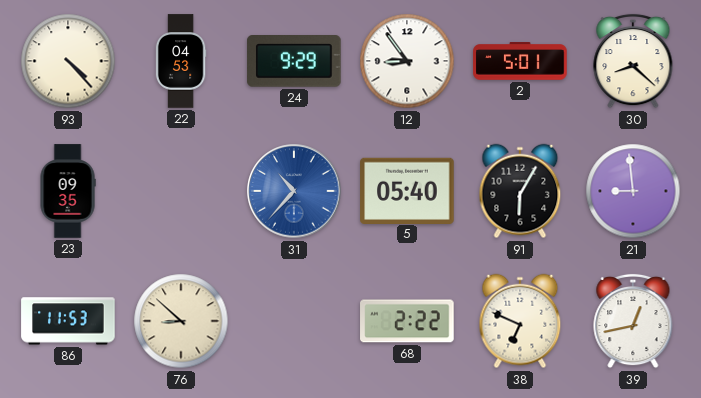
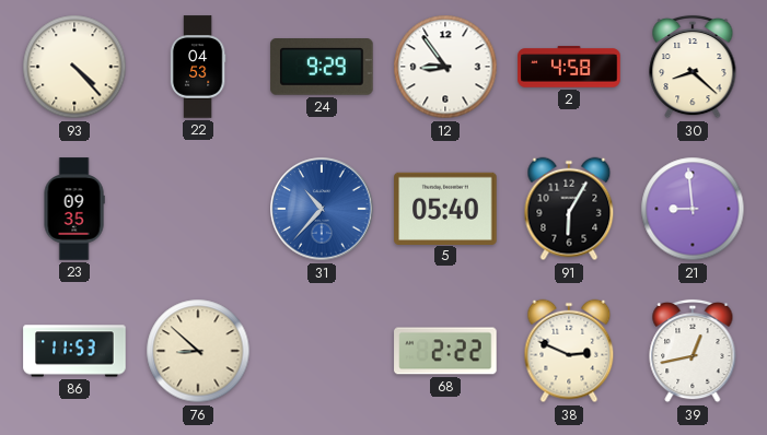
2: 5:01 -> 4:58
38: 6:49 -> 2:49
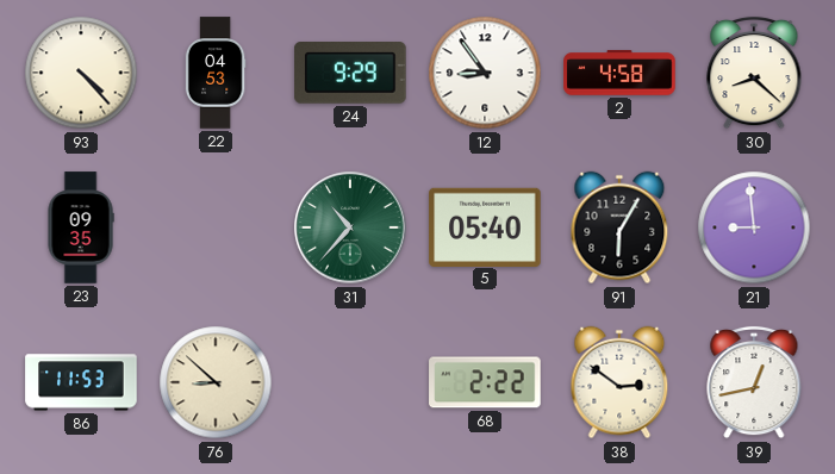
31 dial: blue -> green
38: 2:49 -> 2:51
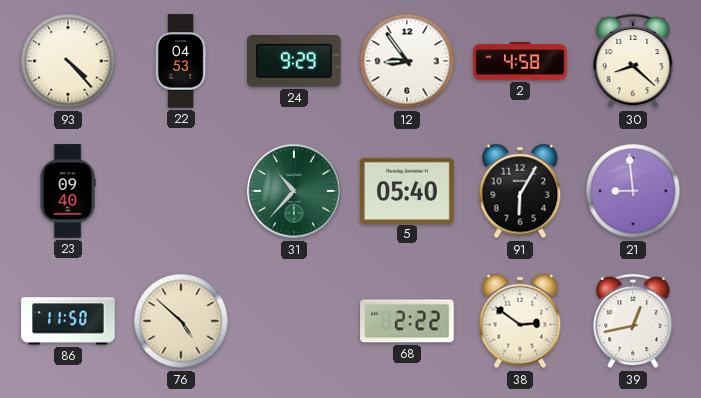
23: 09:35 -> 09:40
86: 11:53 -> 11:50
76: 8:52 -> 4:52
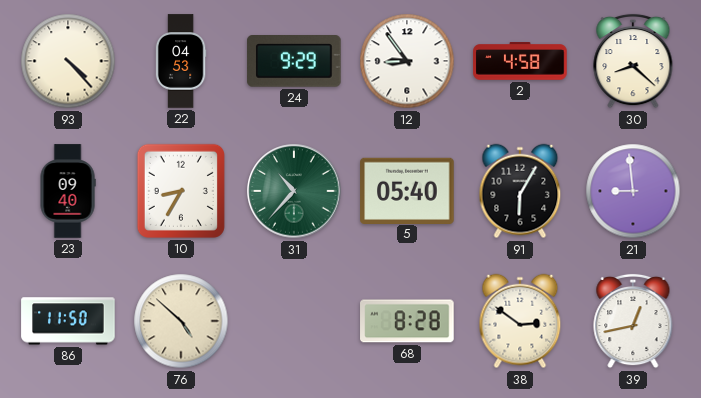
10: none -> 8:35
68: 2:22 -> 8:28
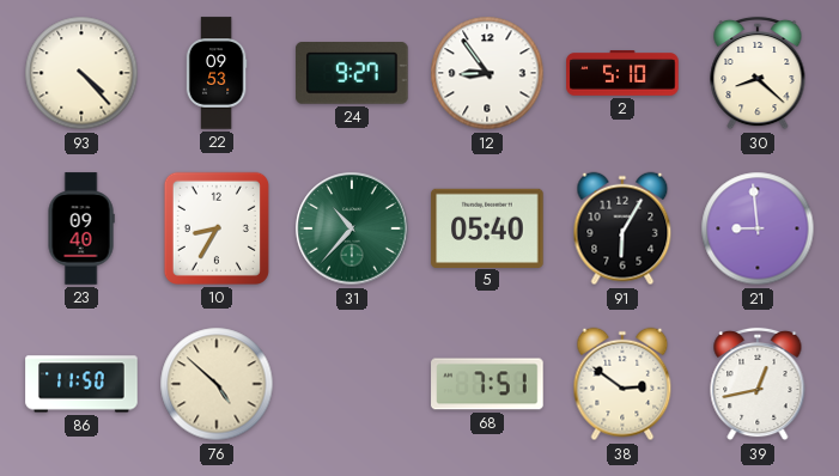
22: 04:53 -> 09:53
24: 9:29 -> 9:27
2: 4:58 -> 5:10
68: 8:28 -> 7:51
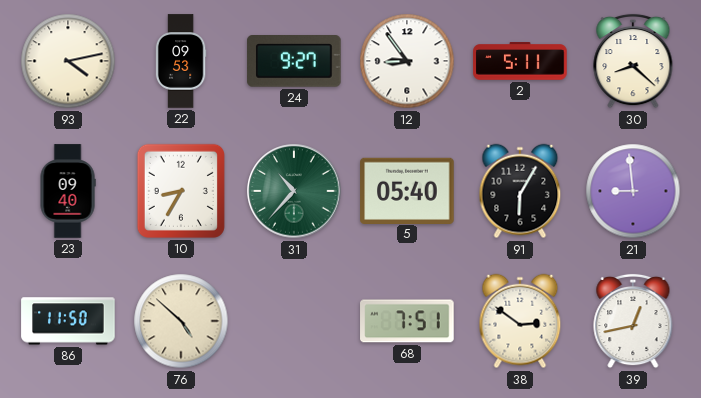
93: 4:23 -> 4:13
2: 5:10 -> 5:11
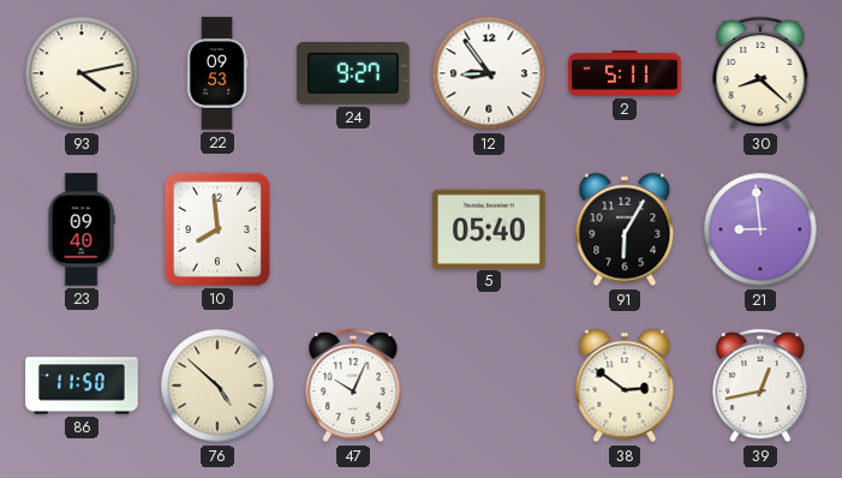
10: 8:35 -> 7:59
31: 10:37 -> none
47: none -> 10:04
68: 7:51 -> none
